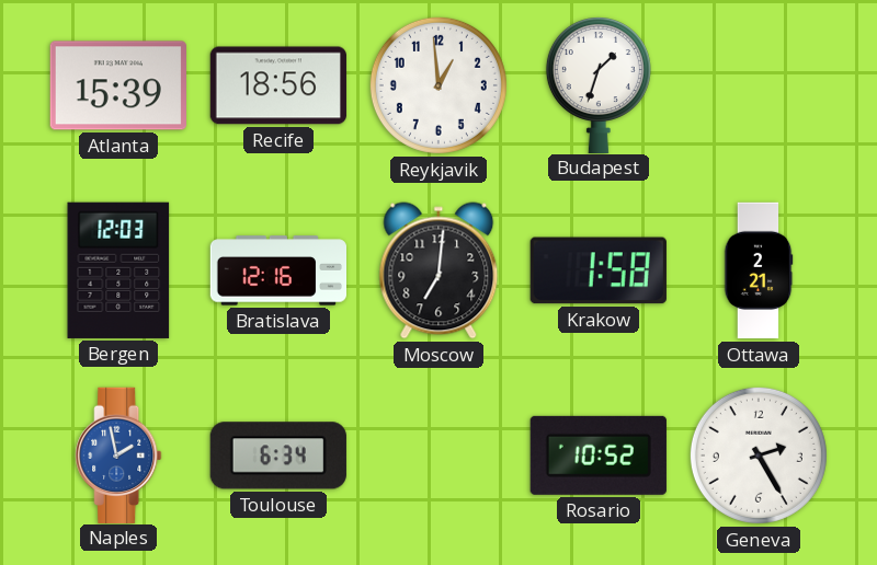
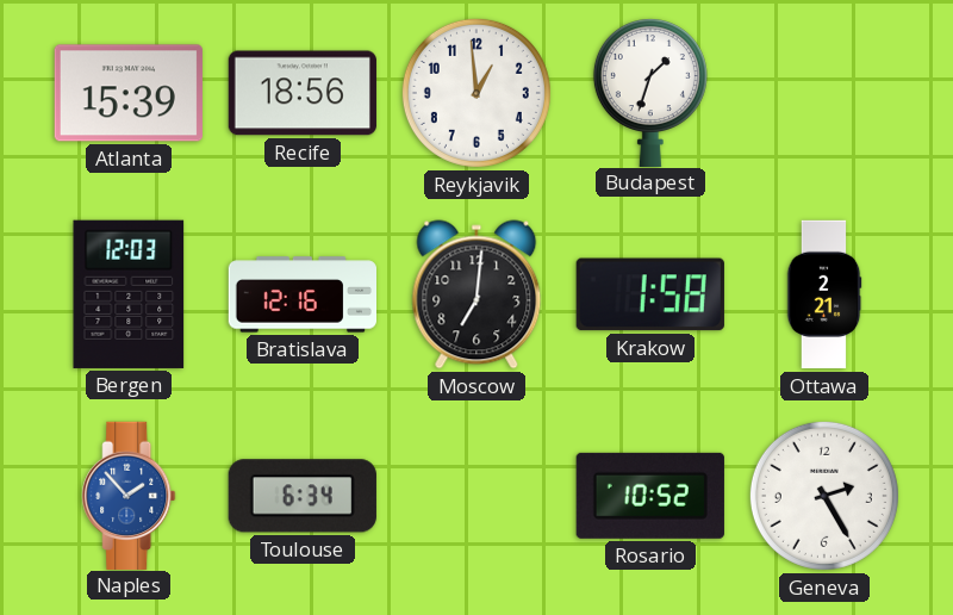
Naples: 1:58 -> 1:53
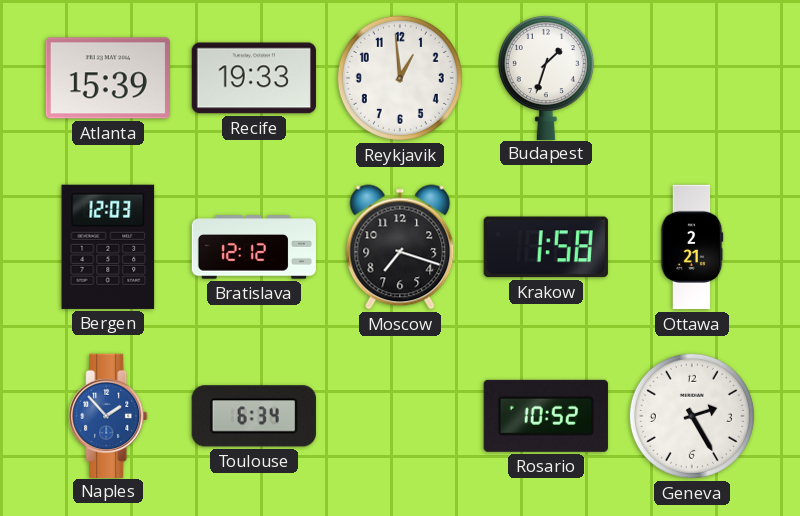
Recife: 18:56 -> 19:33
Bratislava: 12:16 -> 12:12
Moscow: 7:01 -> 7:18
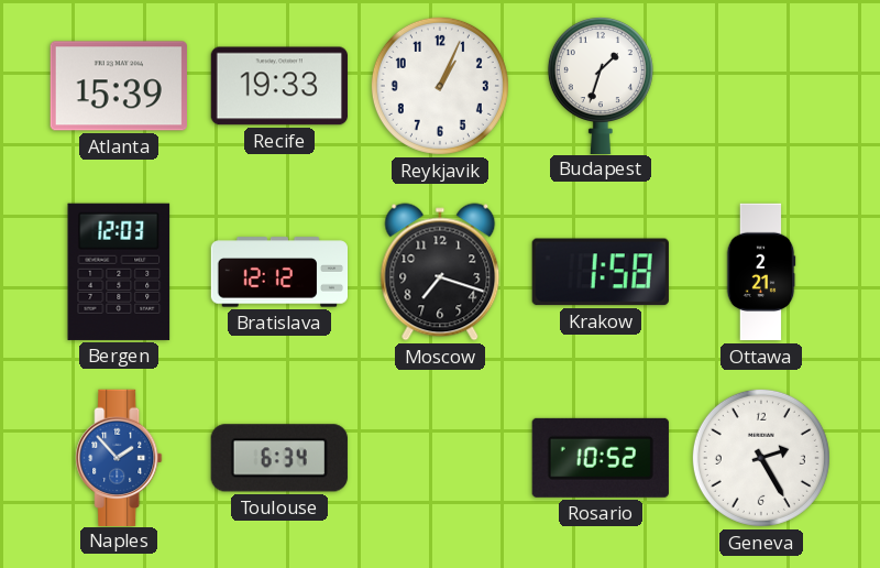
Reykjavik: 12:59 -> 1:04
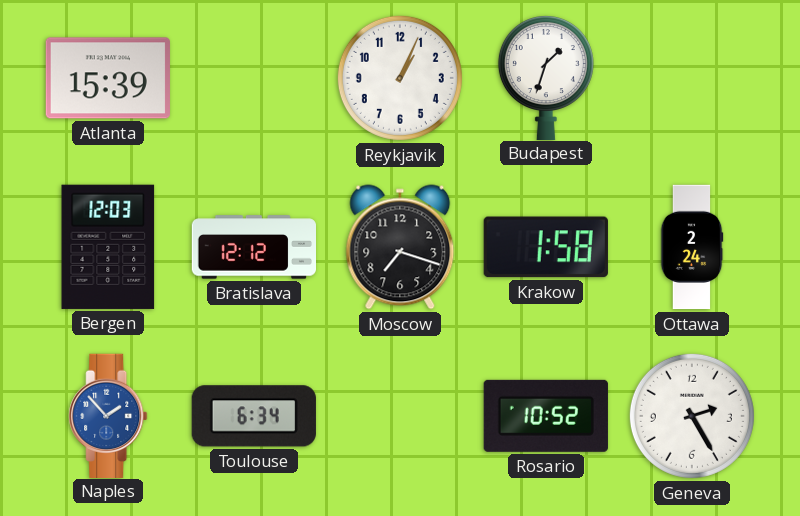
Recife: 19:33 -> none
Ottawa: 2:21 -> 2:24
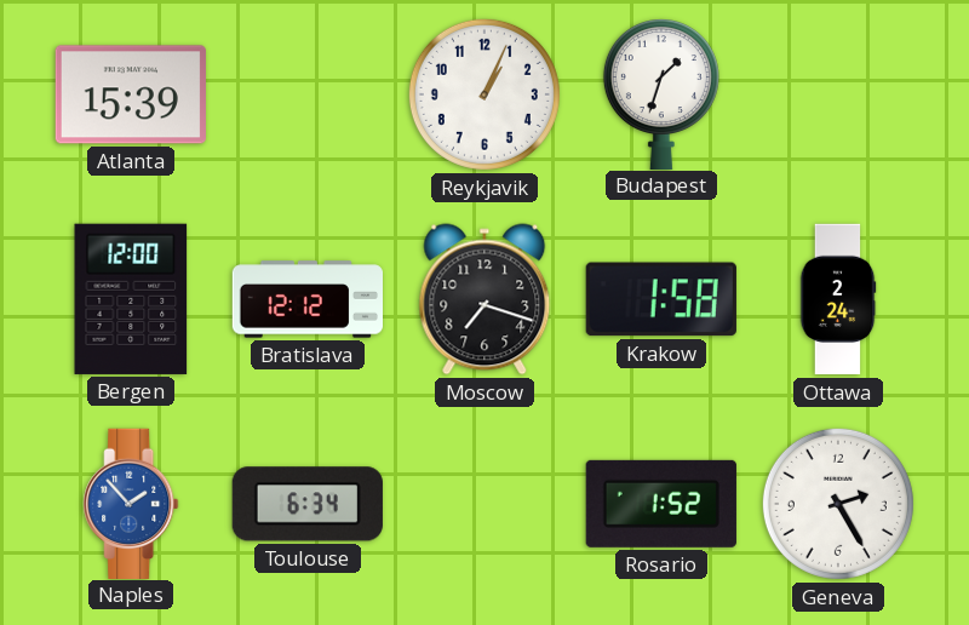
Bergen: 12:03 -> 12:00
Rosario: 10:52 -> 1:52
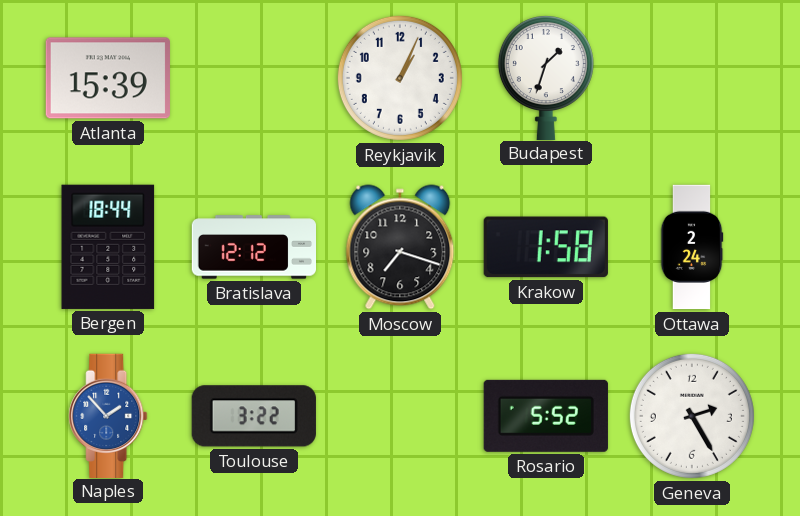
Bergen: 12:00 -> 18:44
Toulouse: 6:34 -> 3:22
Rosario: 1:52 -> 5:52
